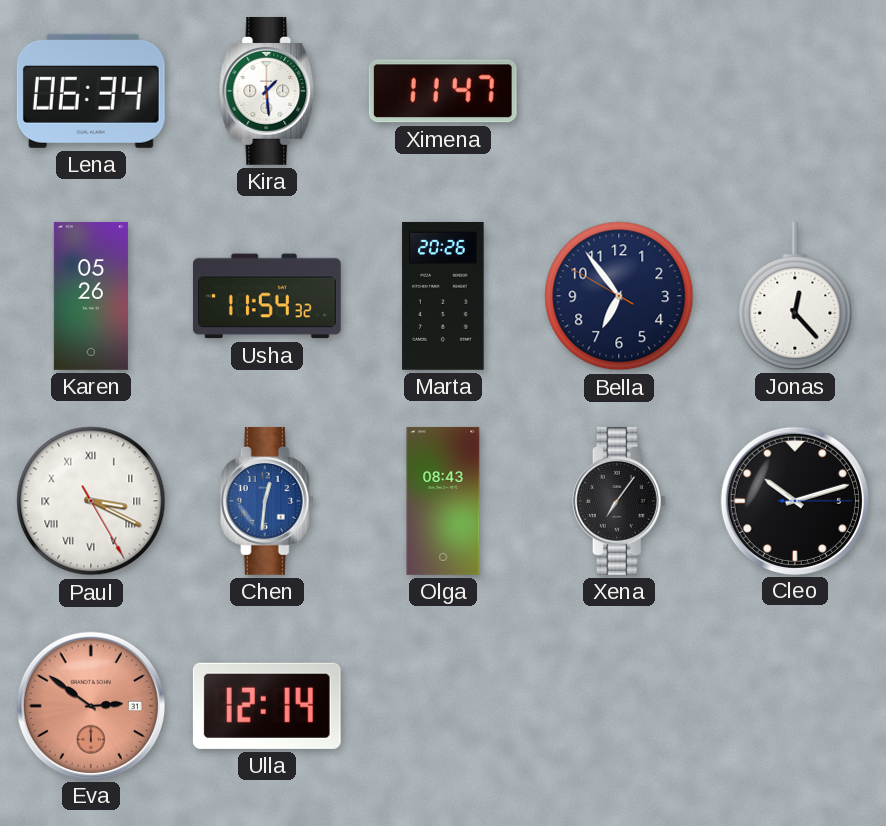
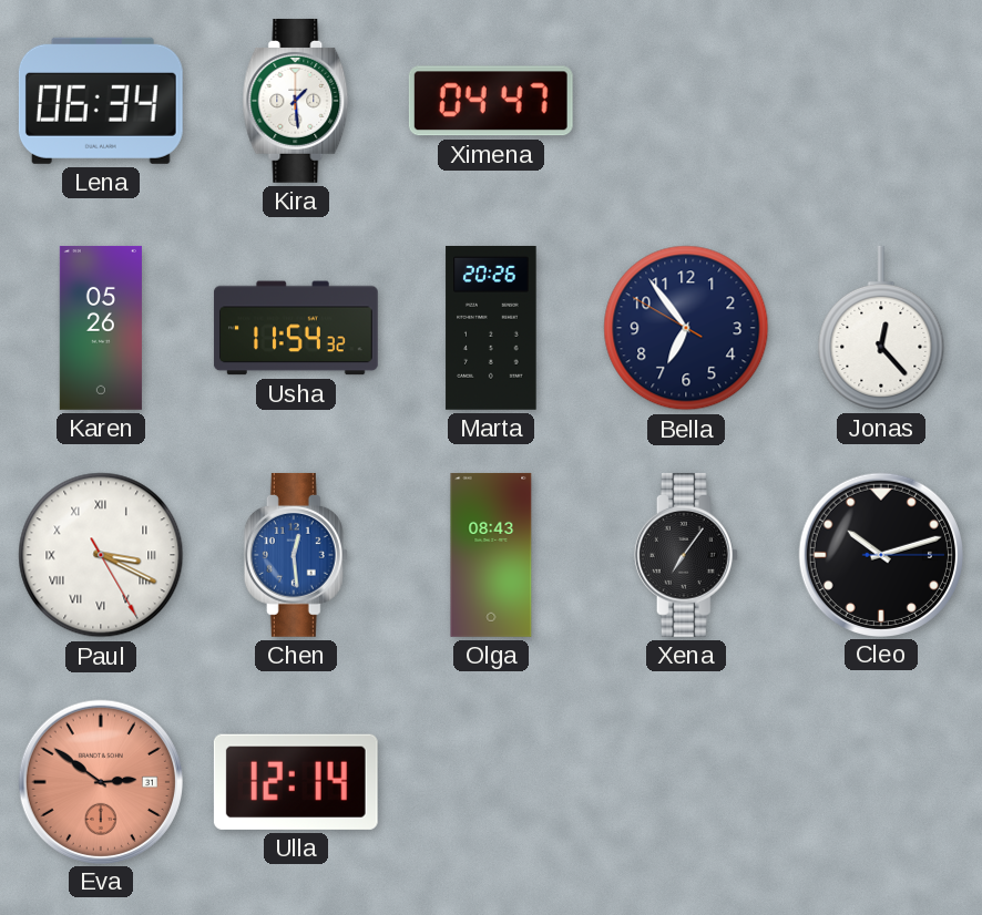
Ximena: 11:47 -> 04:47
Chen: 12:31 -> 12:29
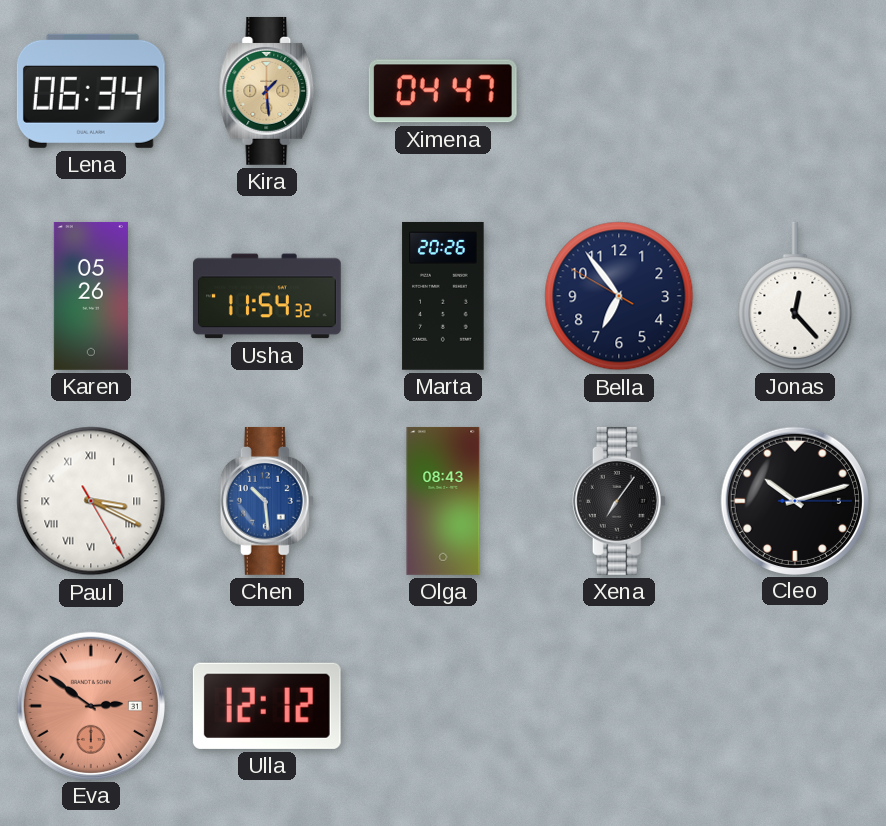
Kira dial: white -> champagne
Chen: 12:29 -> 10:29
Ulla: 12:14 -> 12:12
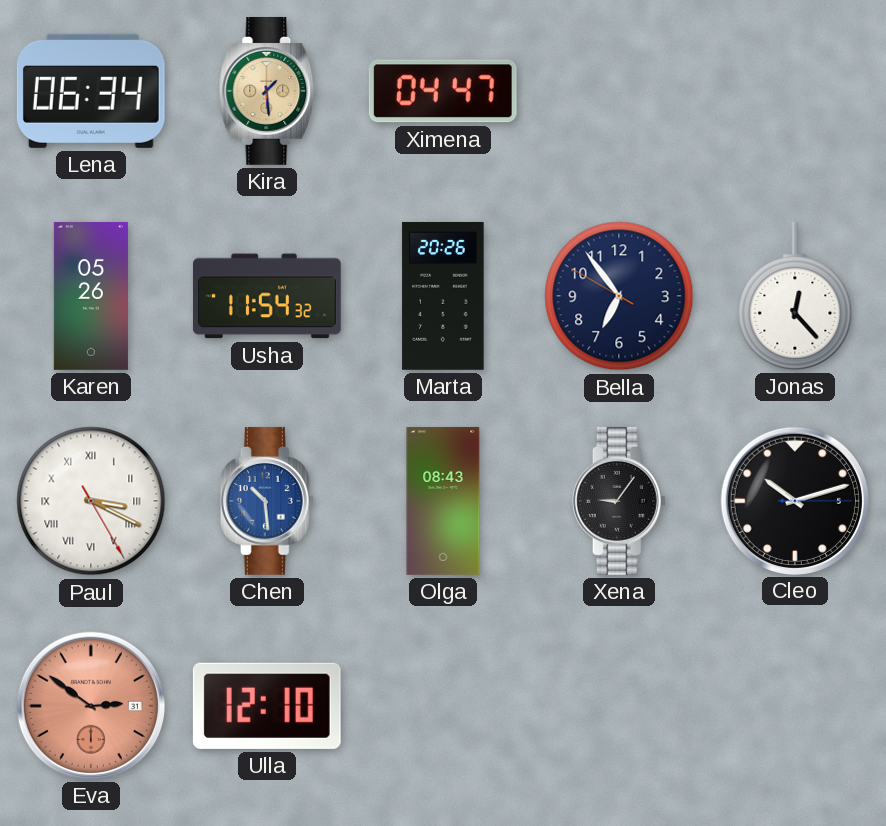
Xena: 7:06 -> 9:06
Ulla: 12:12 -> 12:10
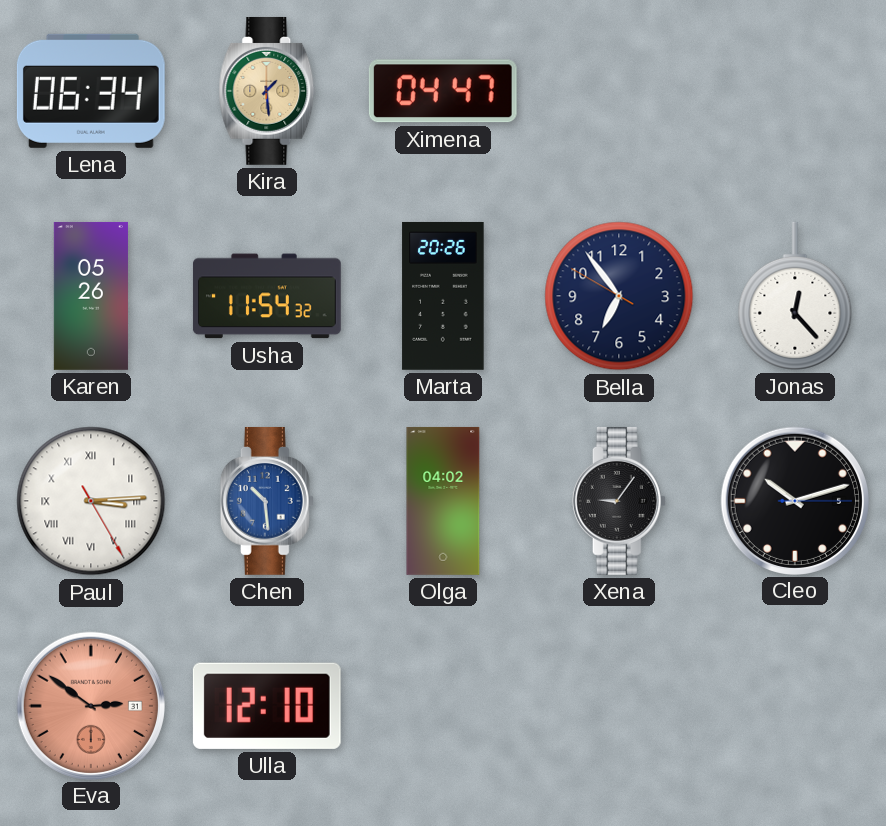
Paul: 3:19 -> 3:14
Olga: 08:43 -> 04:02
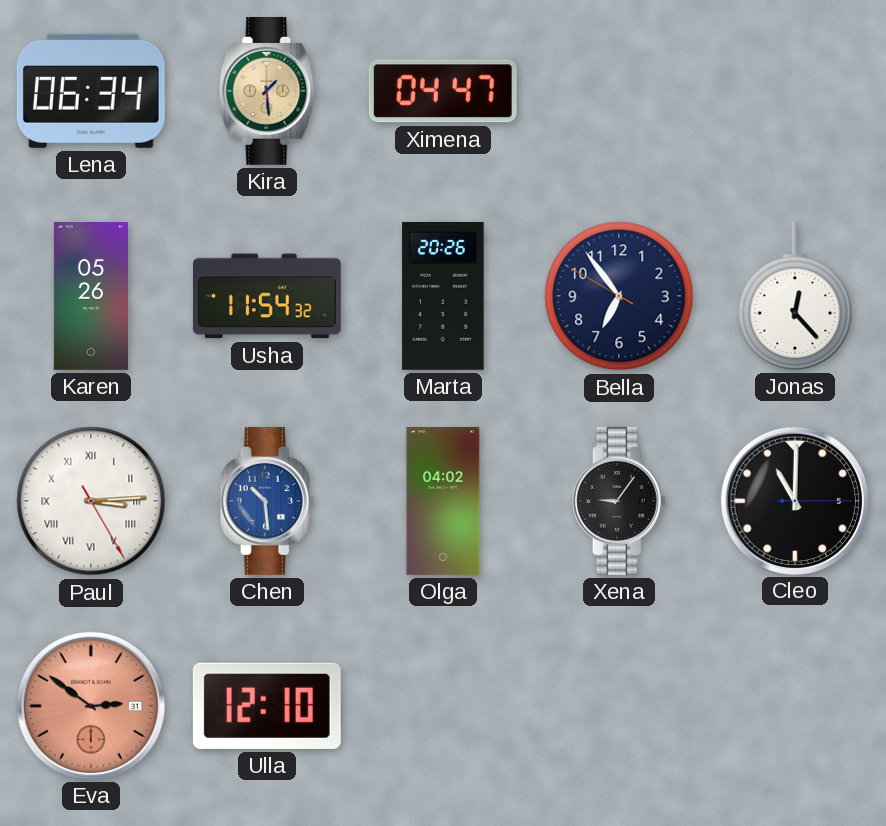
Cleo: 10:12 -> 11:00
